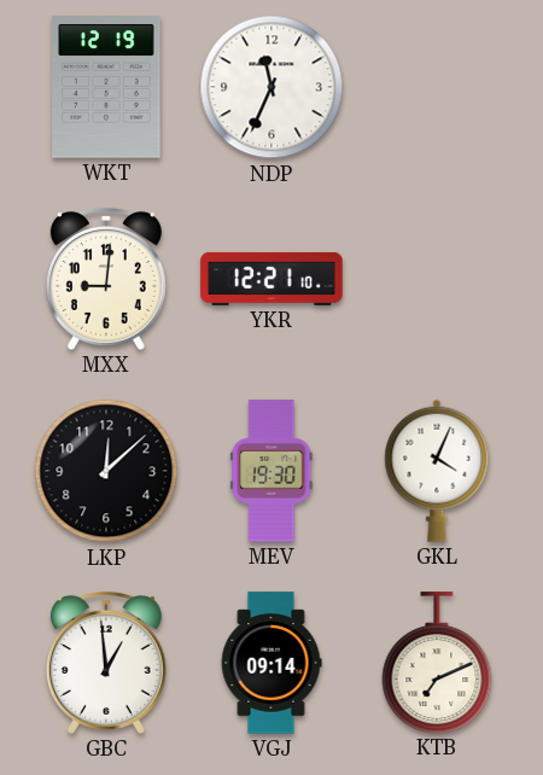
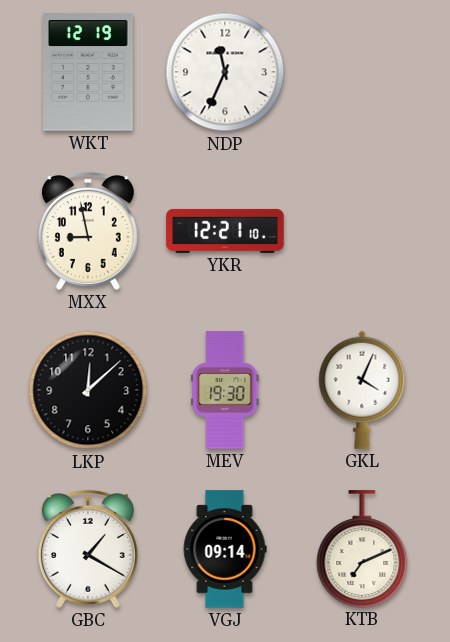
MXX: 9:01 -> 8:58
GBC: 12:59 -> 1:20
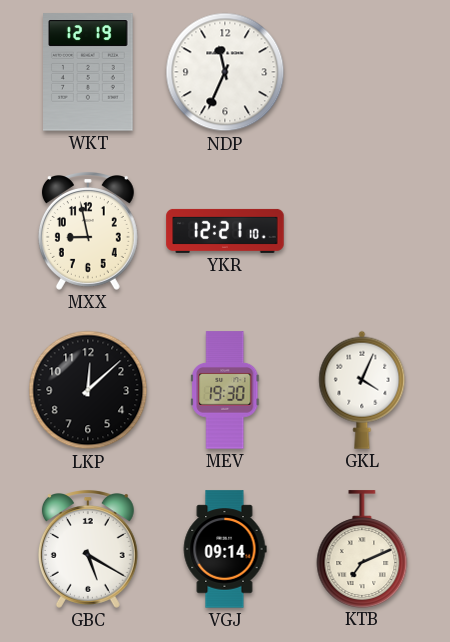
GBC: 1:20 -> 5:20
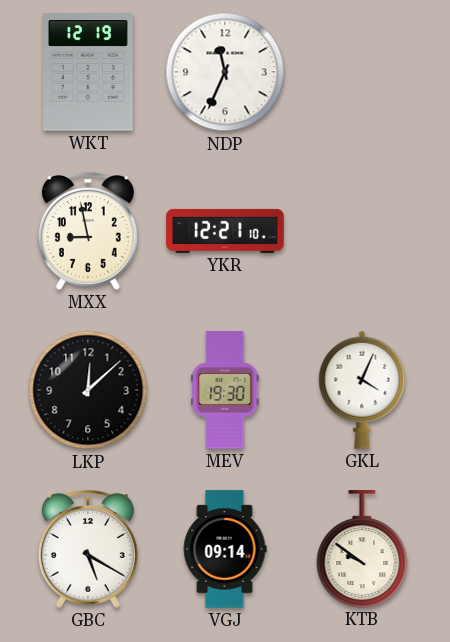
KTB: 7:11 -> 9:51
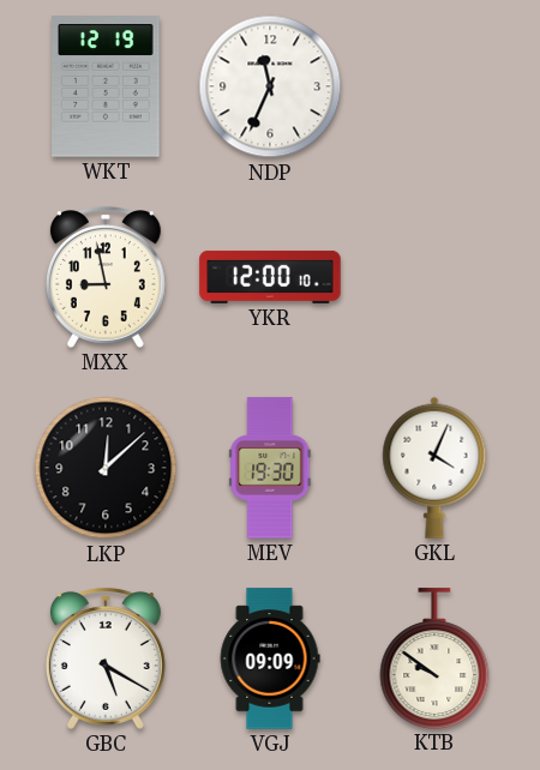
YKR: 12:21 -> 12:00
VGJ: 09:14 -> 09:09
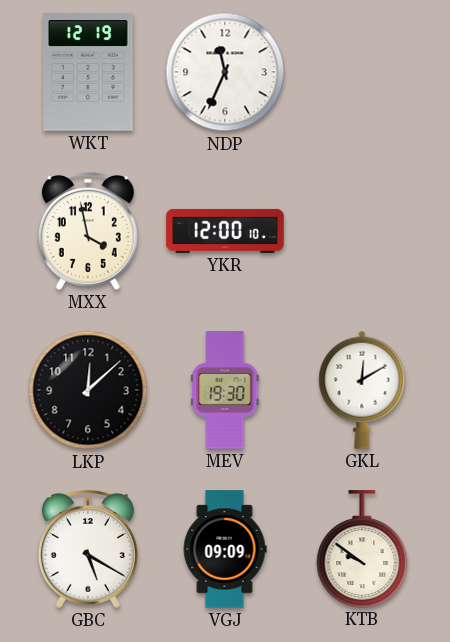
MXX: 8:58 -> 3:58
GKL: 4:04 -> 12:10
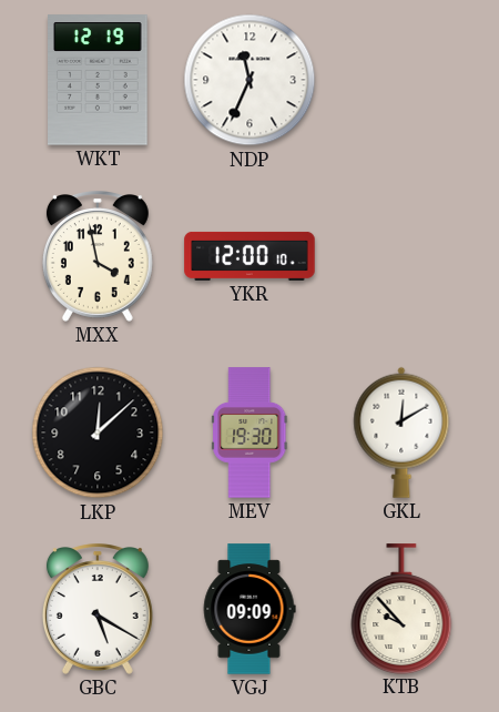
KTB: 9:51 -> 9:53
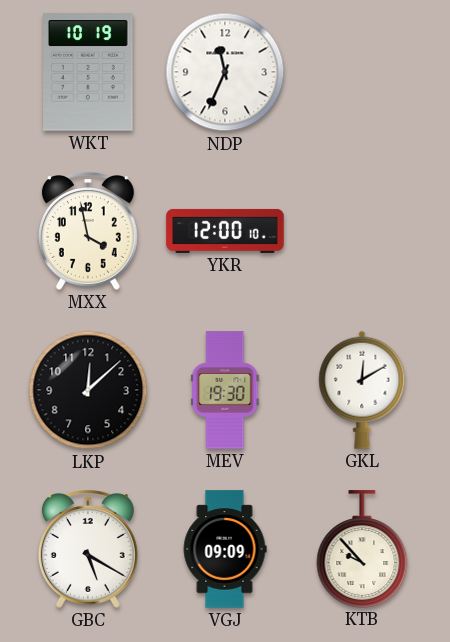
WKT: 12:19 -> 10:19
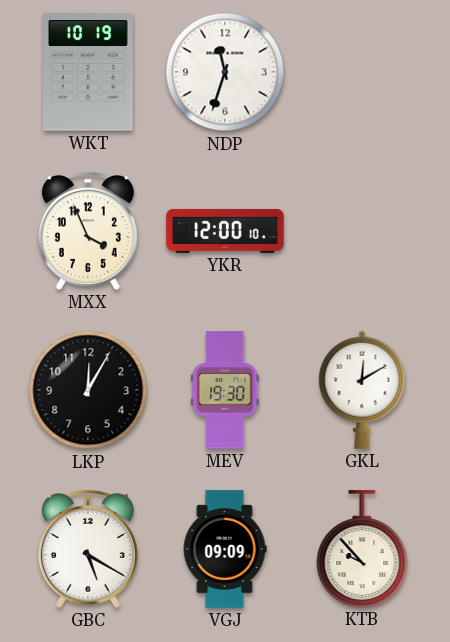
NDP: 11:34 -> 11:33
MXX: 3:58 -> 3:56
LKP: 12:08 -> 12:05
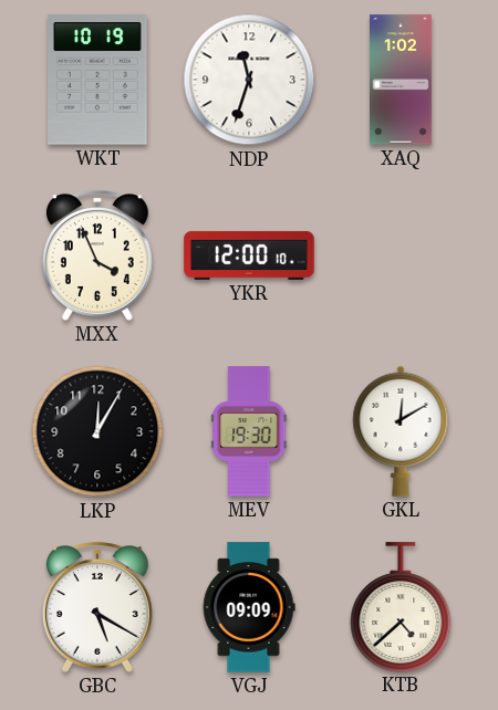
XAQ: none -> 1:02
KTB: 9:53 -> 4:38
